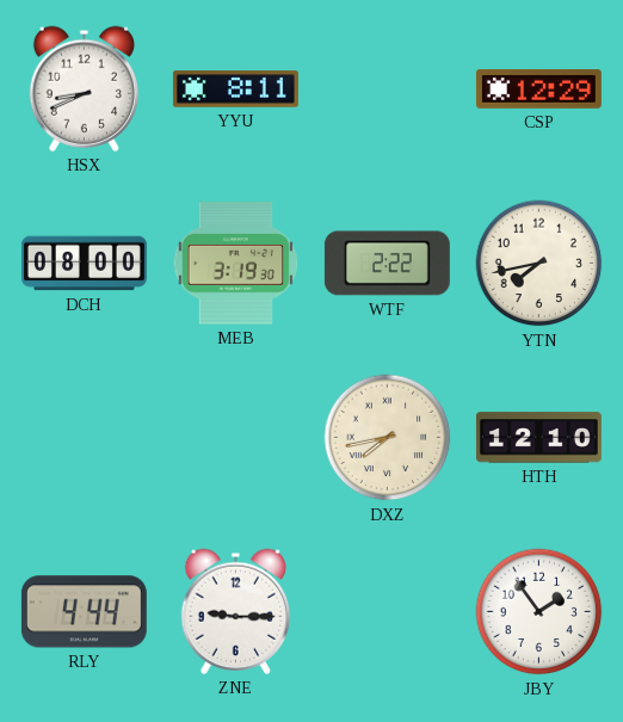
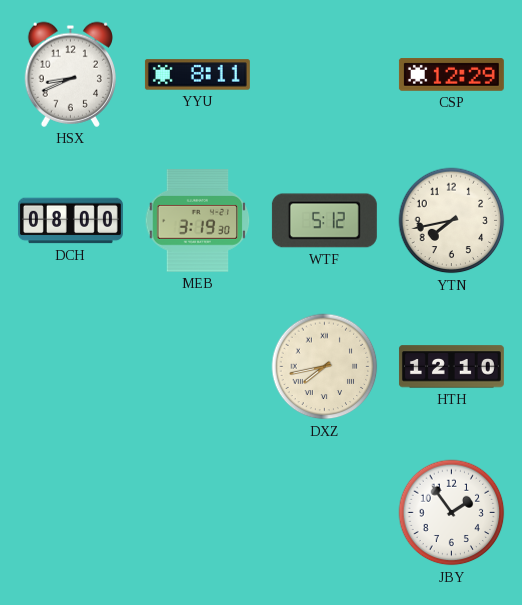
WTF: 2:22 -> 5:12
RLY: 4:44 -> none
ZNE: 9:15 -> none
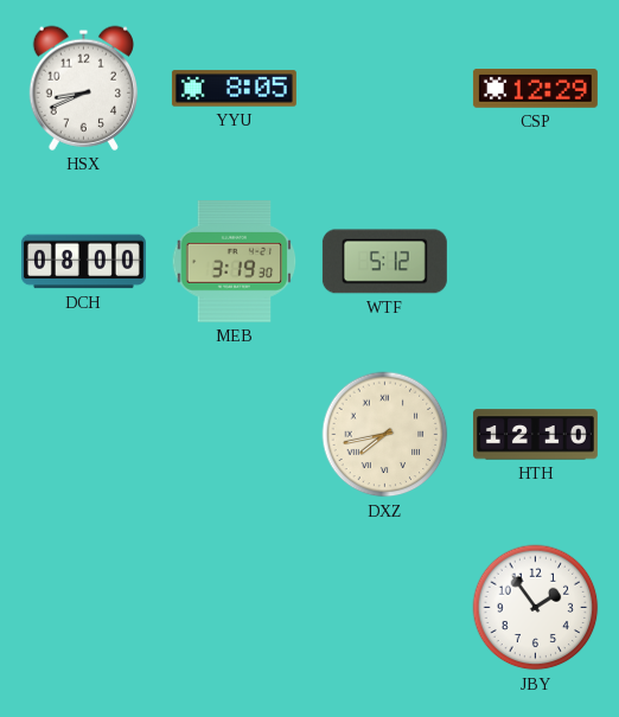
YYU: 8:11 -> 8:05
YTN: 7:43 -> none
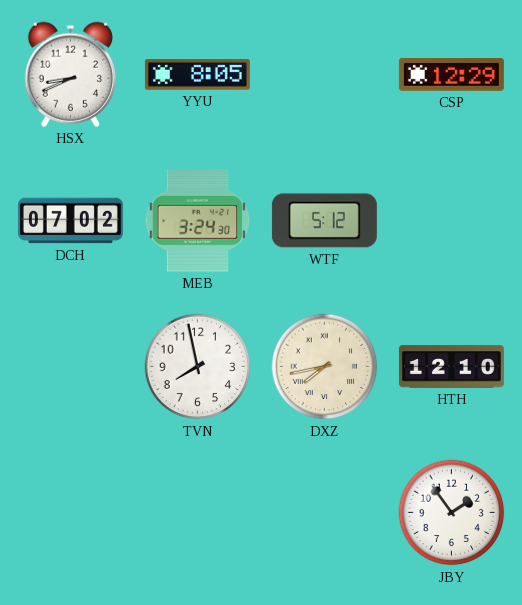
DCH: 08:00 -> 07:02
MEB: 3:19 -> 3:24
TVN: none -> 7:58
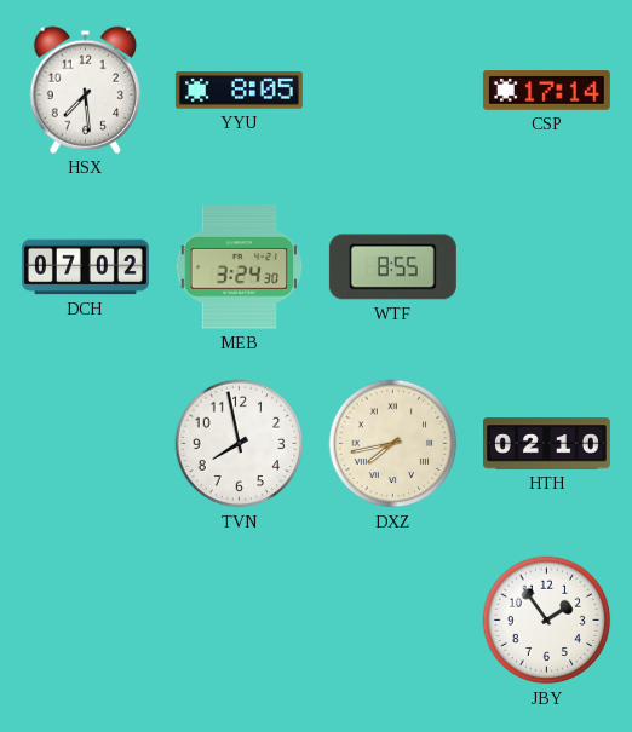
HSX: 8:41 -> 7:29
CSP: 12:29 -> 17:14
WTF: 5:12 -> 8:55
HTH: 12:10 -> 02:10
